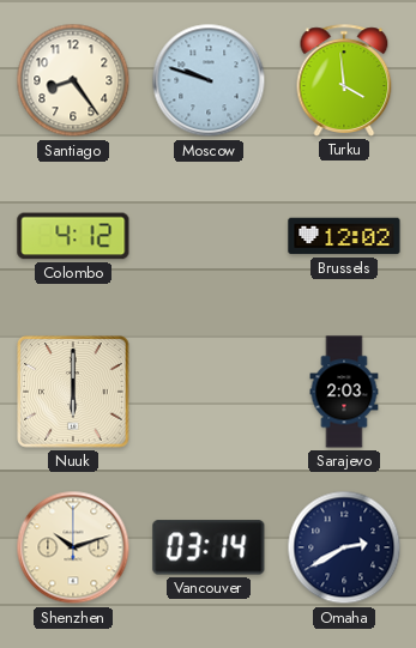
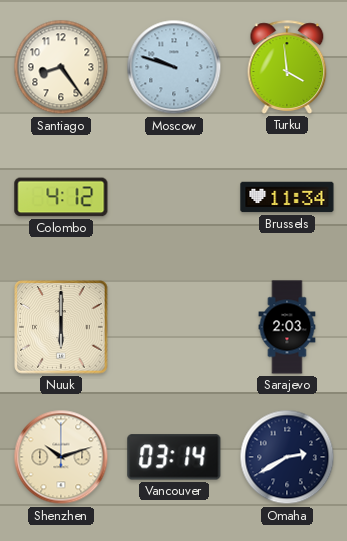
Brussels: 12:02 -> 11:34
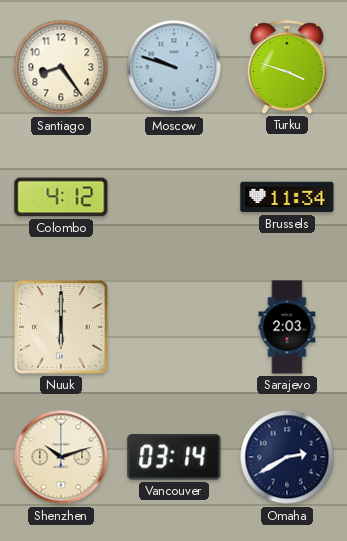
Turku: 3:59 -> 3:48
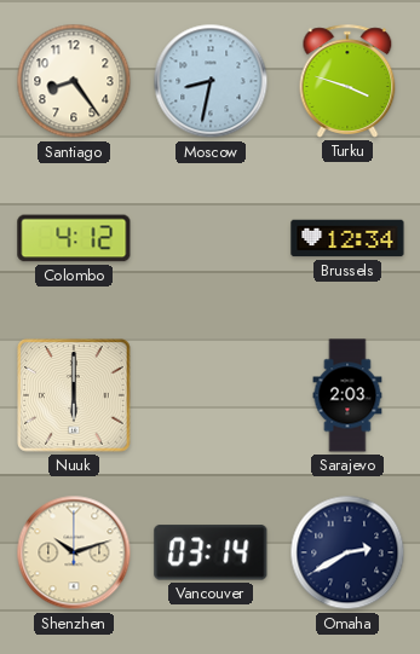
Moscow: 9:48 -> 8:32
Brussels: 11:34 -> 12:34
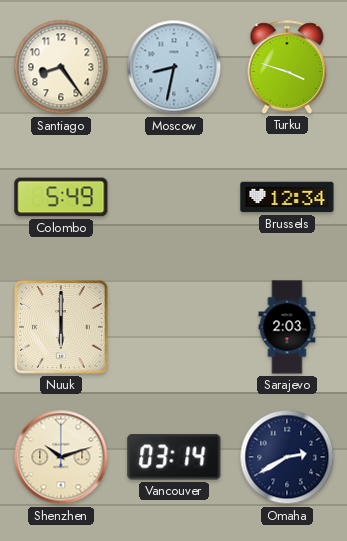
Colombo: 4:12 -> 5:49
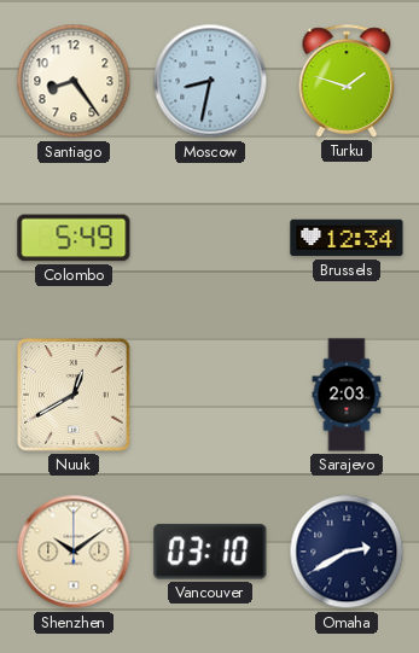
Turku: 3:48 -> 1:48
Nuuk: 6:00 -> 12:40
Shenzhen: 10:12 -> 10:09
Vancouver: 03:14 -> 03:10
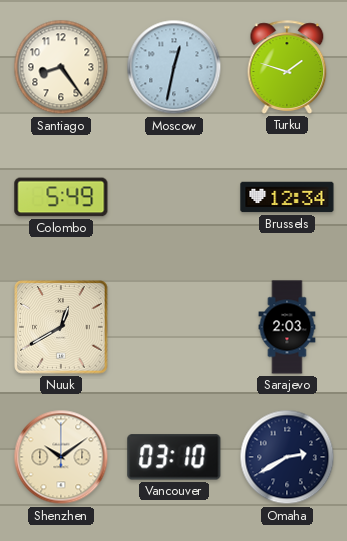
Moscow: 8:32 -> 12:32
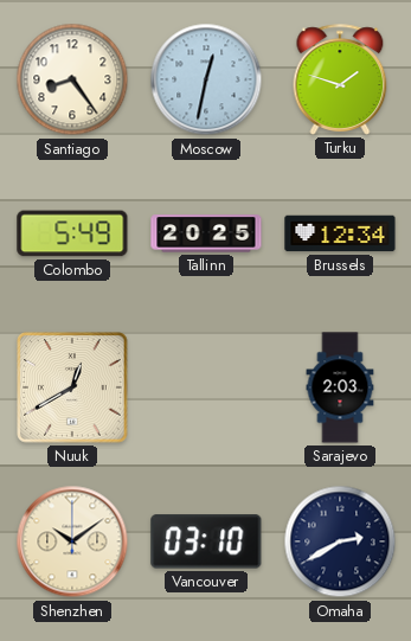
Tallinn: none -> 20:25
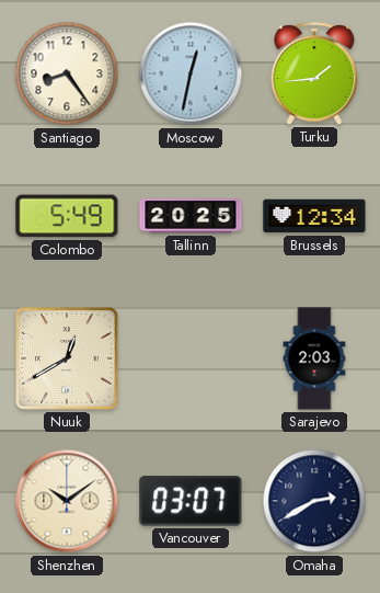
Turku: 1:48 -> 1:44
Vancouver: 03:10 -> 03:07
